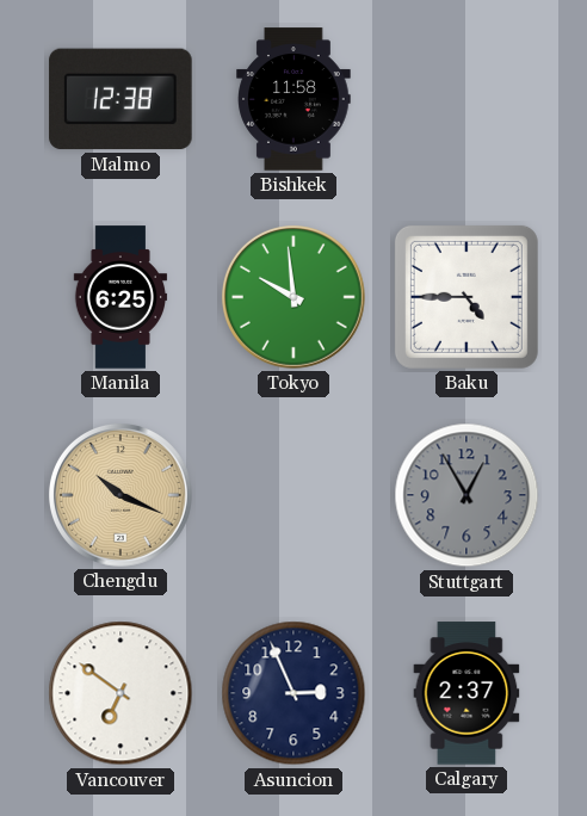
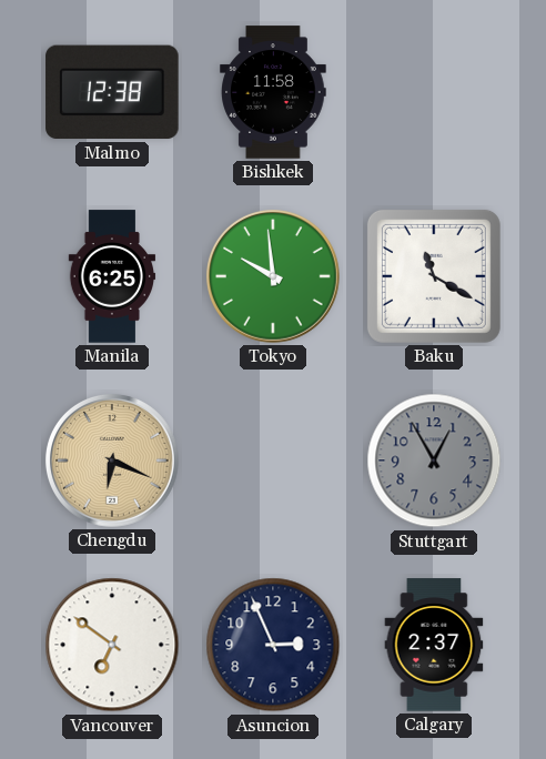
Baku: 4:45 -> 11:20
Chengdu: 10:19 -> 6:19
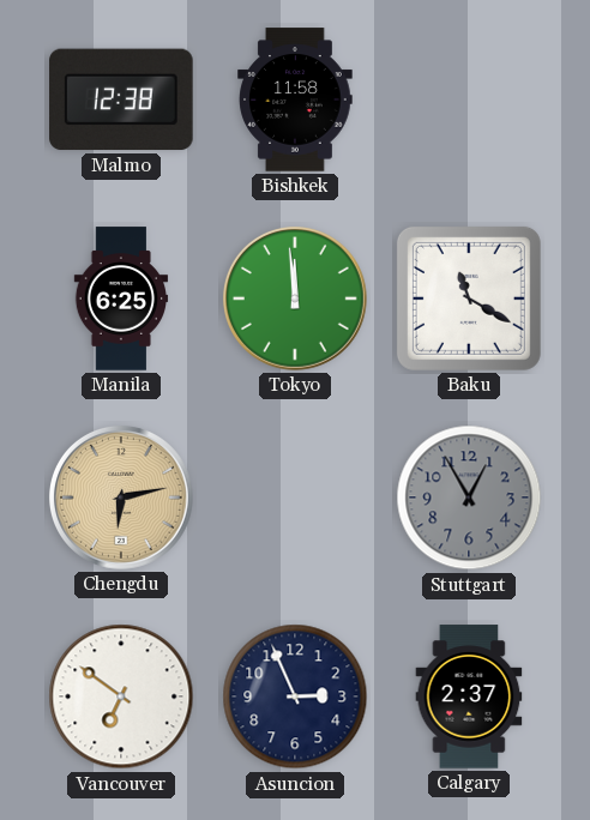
Tokyo: 9:59 -> 11:59
Chengdu: 6:19 -> 6:13
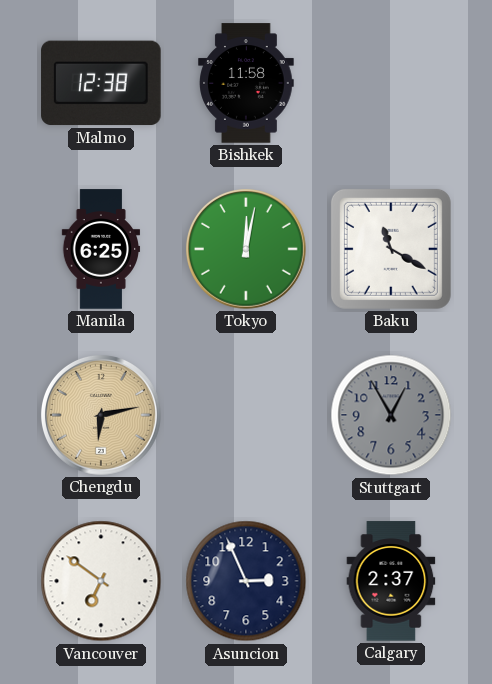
Tokyo: 11:59 -> 12:02
